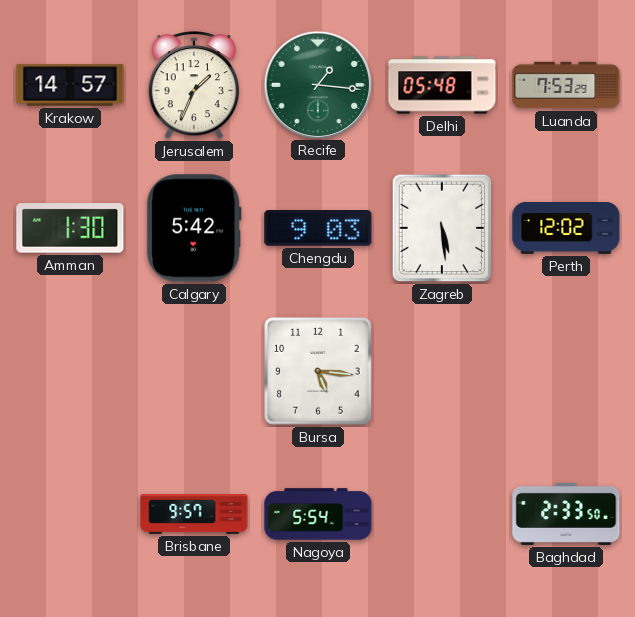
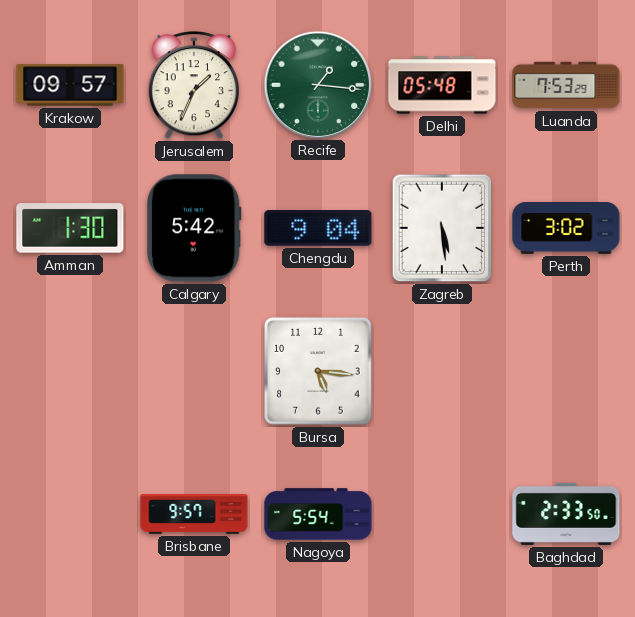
Krakow: 14:57 -> 09:57
Chengdu: 9:03 -> 9:04
Perth: 12:02 -> 3:02
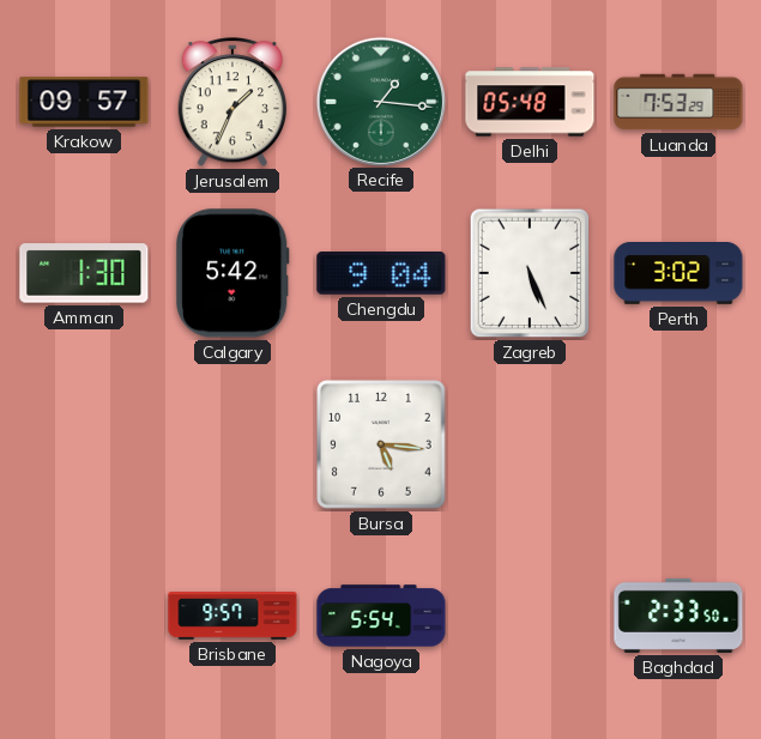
Zagreb: 5:29 -> 5:26
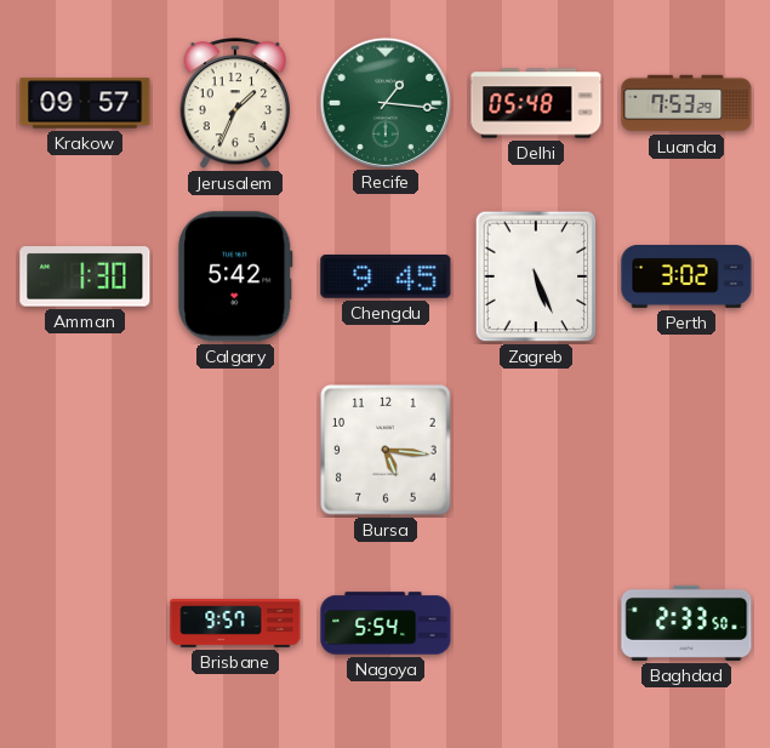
Chengdu: 9:04 -> 9:45
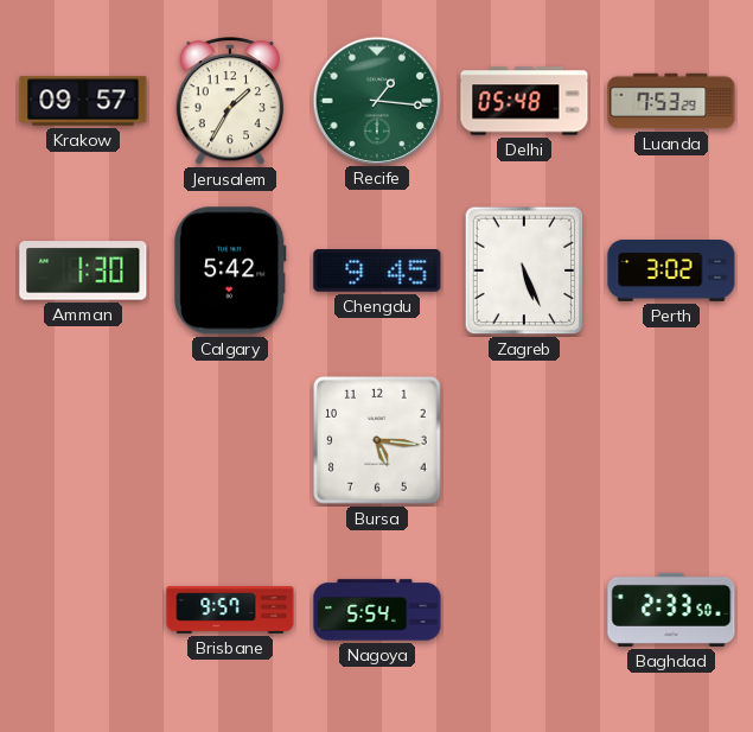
Jerusalem: 1:34 -> 1:35
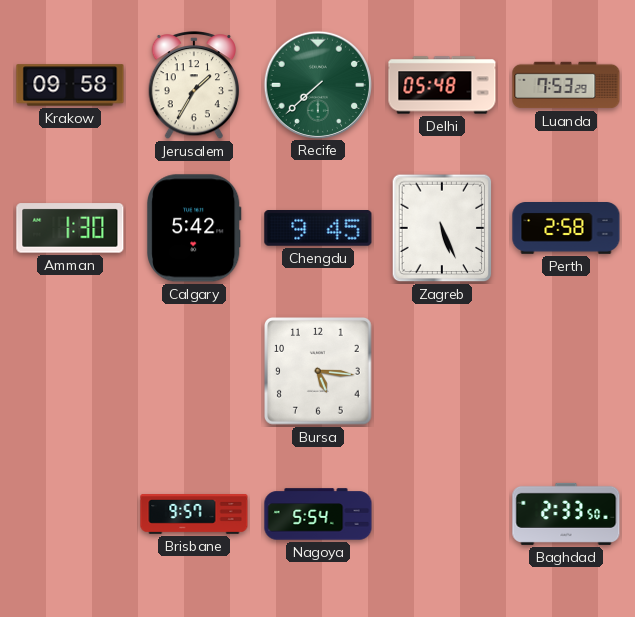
Krakow: 09:57 -> 09:58
Recife: 1:16 -> 7:38
Perth: 3:02 -> 2:58
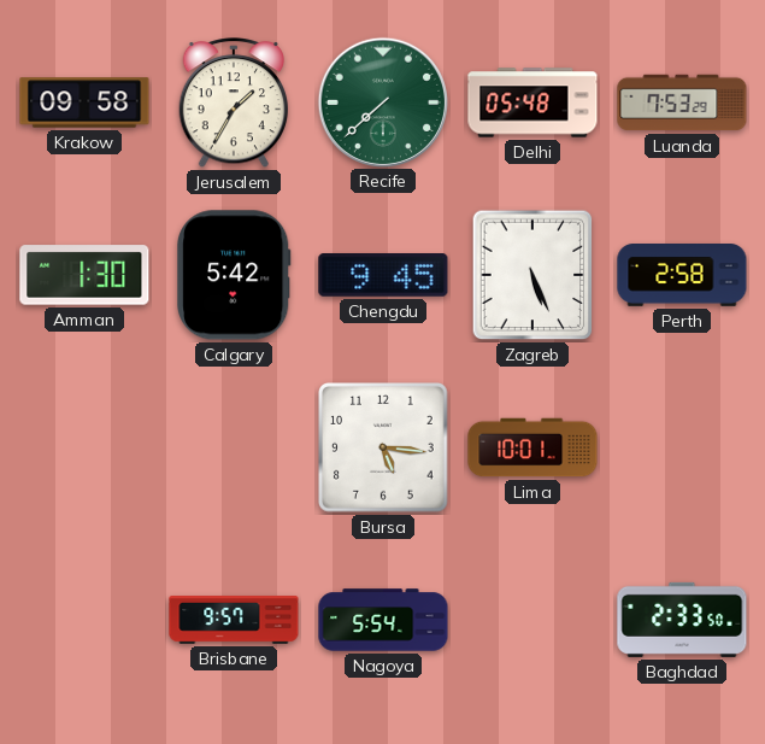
Lima: none -> 10:01
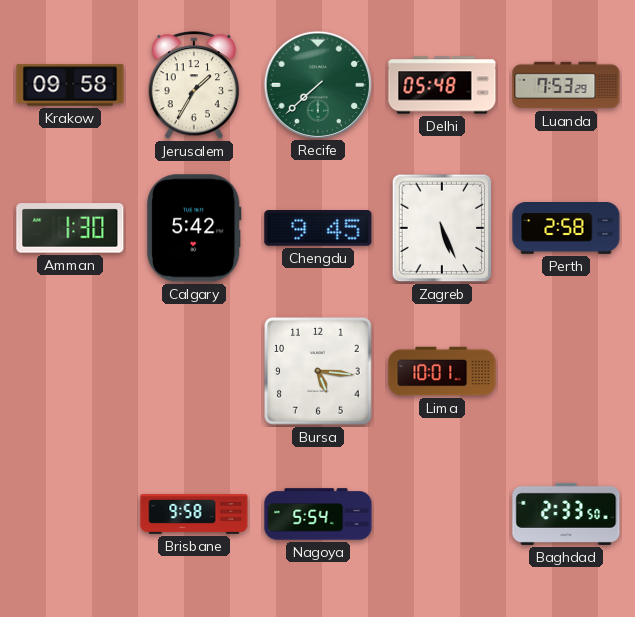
Brisbane: 9:57 -> 9:58
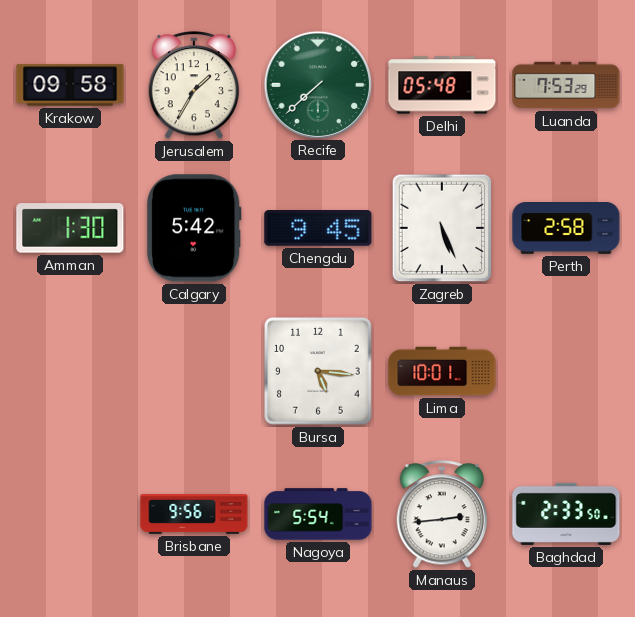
Brisbane: 9:58 -> 9:56
Manaus: none -> 2:44
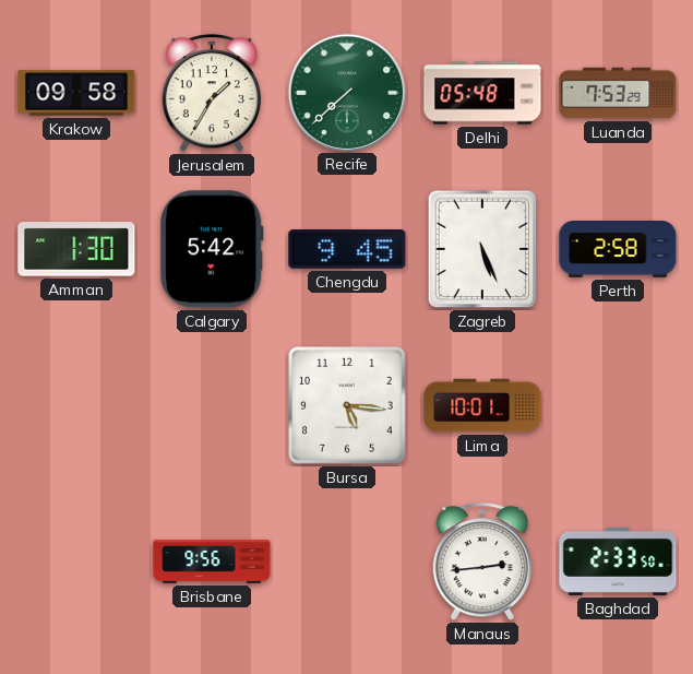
Nagoya: 5:54 -> none
